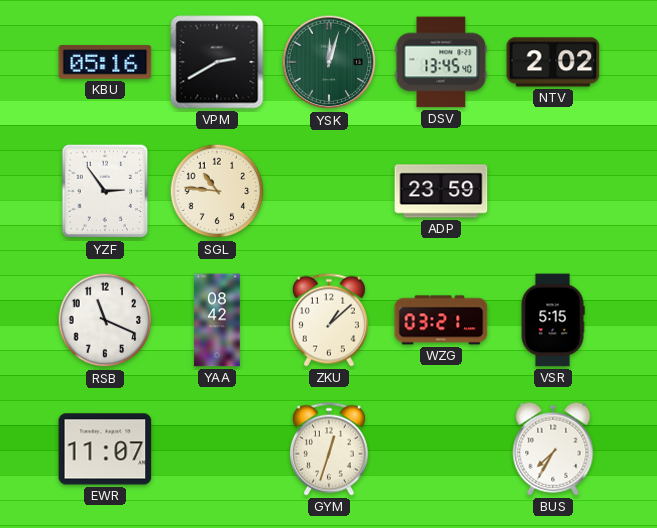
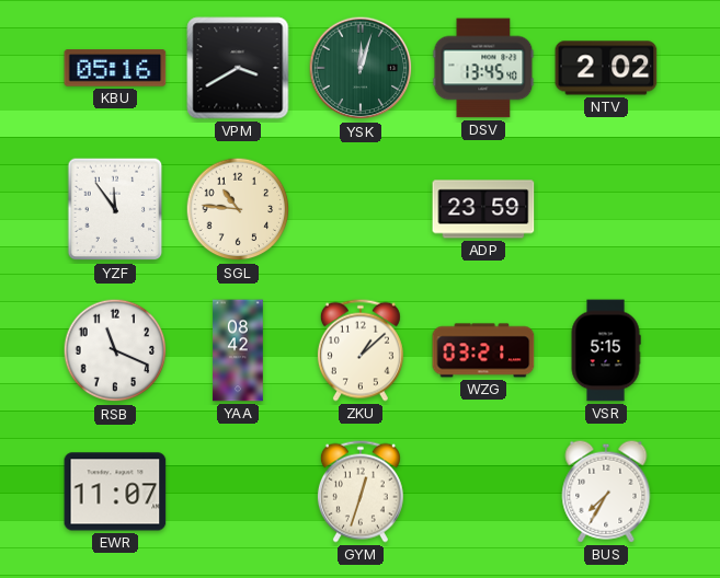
VPM: 2:40 -> 3:40
YZF: 2:54 -> 11:54
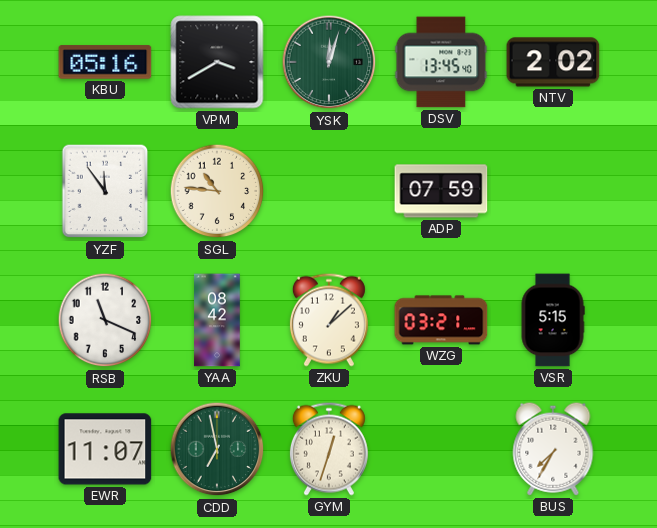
ADP: 23:59 -> 07:59
CDD: none -> 6:58
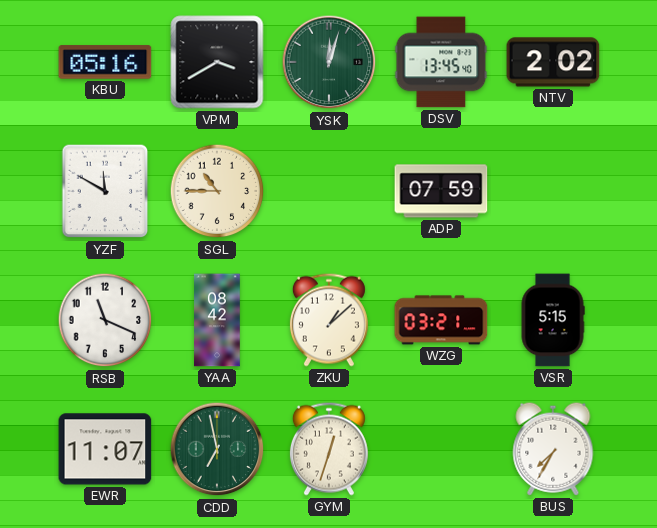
YZF: 11:54 -> 11:50
SGL: 10:46 -> 10:45
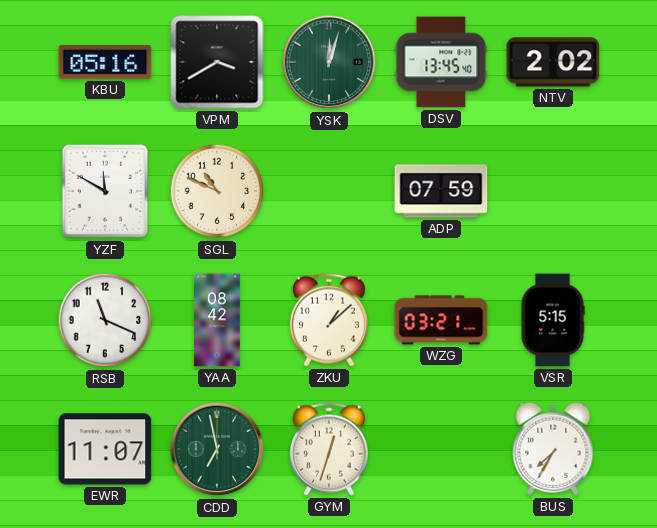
SGL: 10:45 -> 10:49
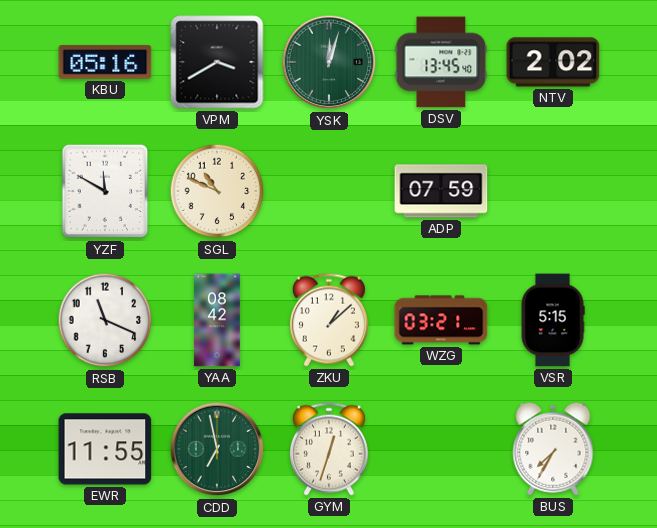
EWR: 11:07 -> 11:55
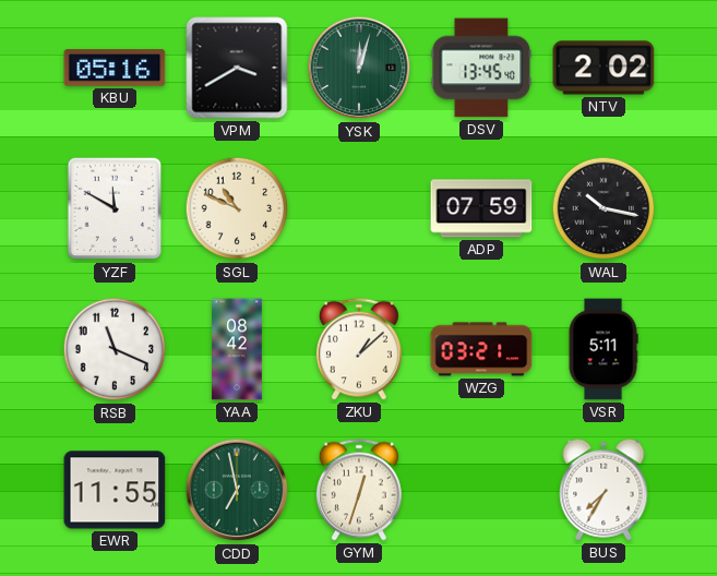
WAL: none -> 10:17
VSR: 5:15 -> 5:11
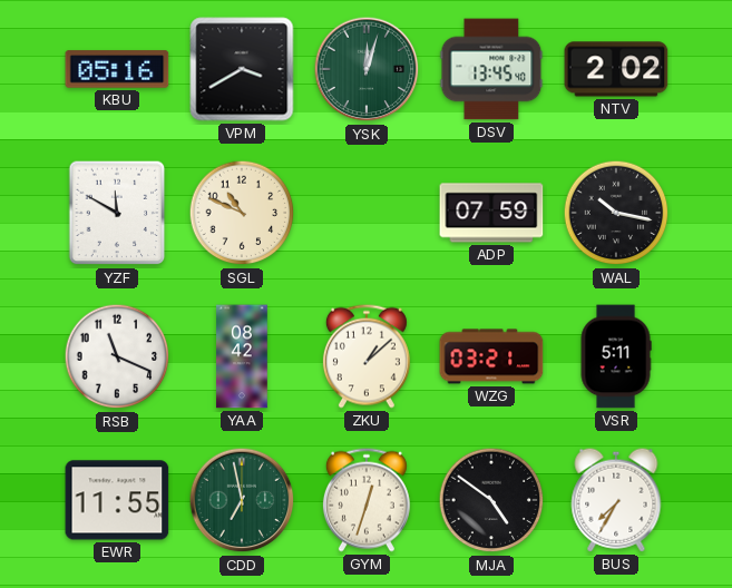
MJA: none -> 4:51
